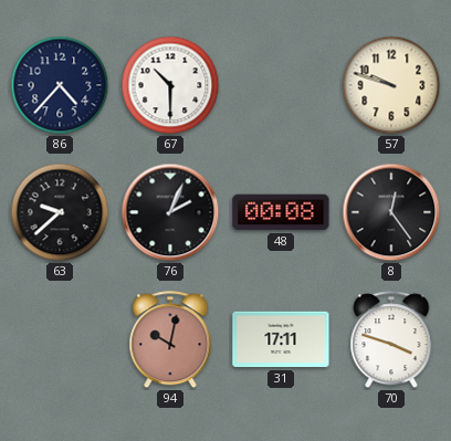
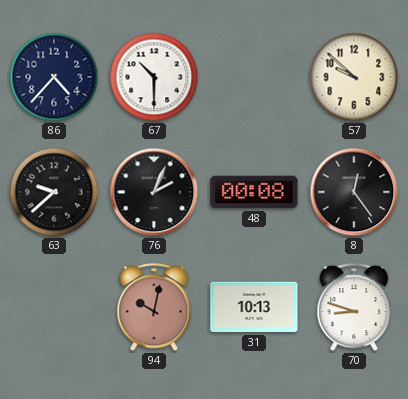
57: 9:48 -> 9:52
31: 17:11 -> 10:13
70: 3:48 -> 8:48
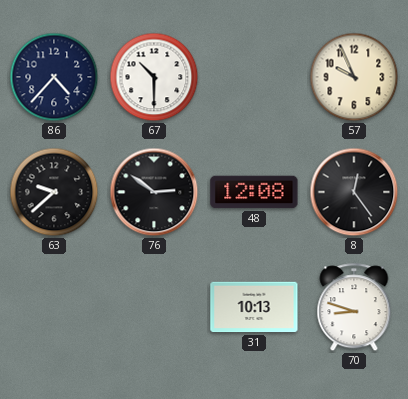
57: 9:52 -> 9:56
76: 2:04 -> 2:51
48: 00:08 -> 12:08
94: 10:02 -> none
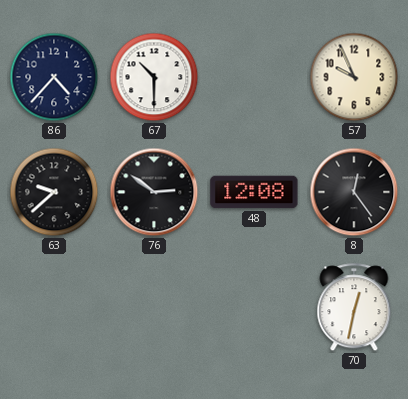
31: 10:13 -> none
70: 8:48 -> 12:32
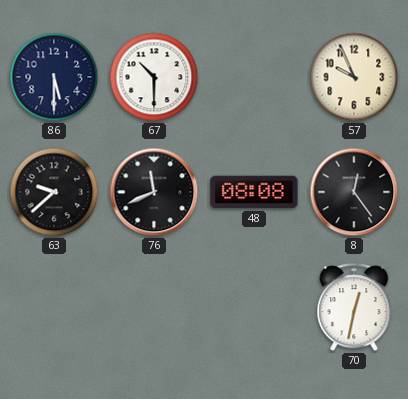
86: 4:37 -> 5:30
76: 2:51 -> 11:41
48: 12:08 -> 08:08
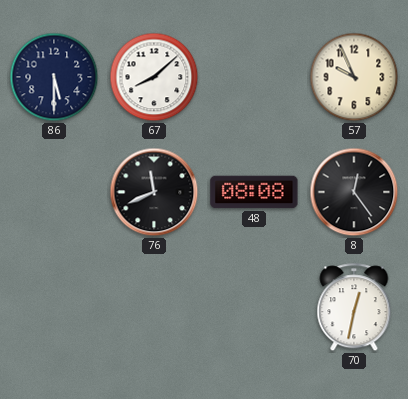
67: 10:30 -> 8:08
63: 9:38 -> none
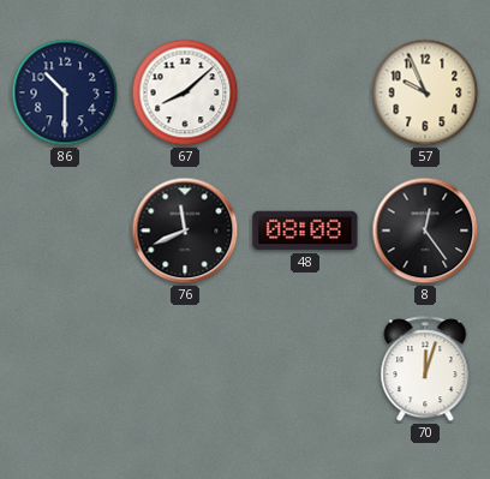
86: 5:30 -> 10:30
70: 12:32 -> 12:03
